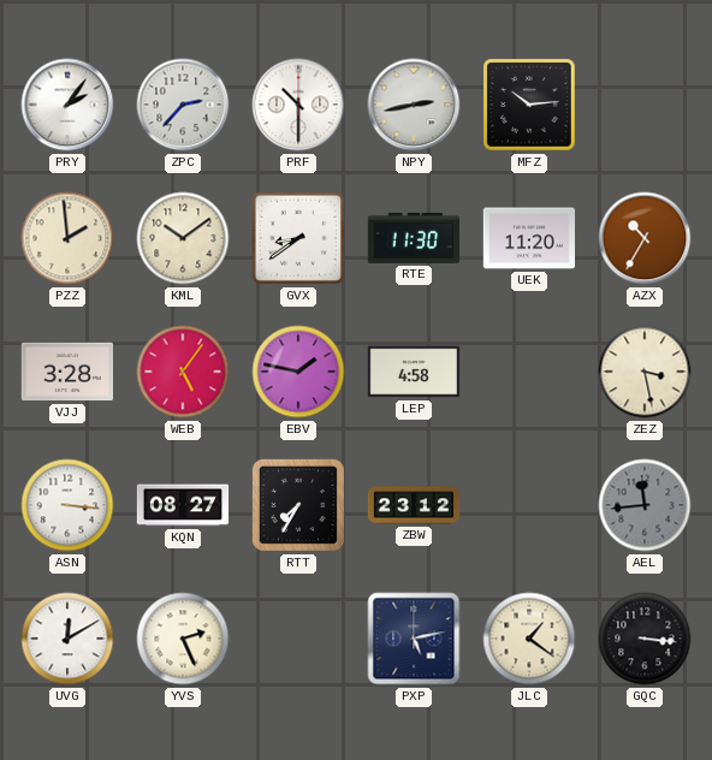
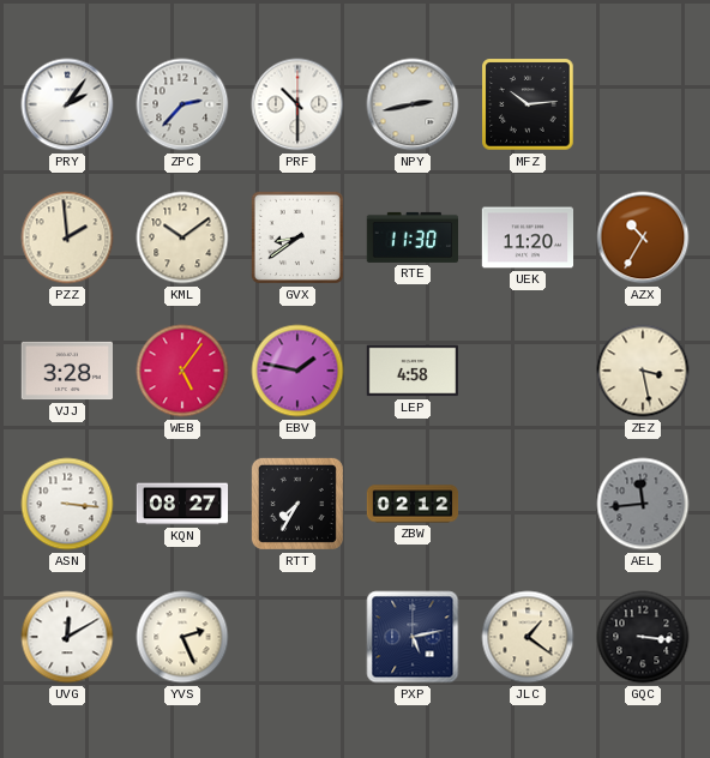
ZBW: 23:12 -> 02:12
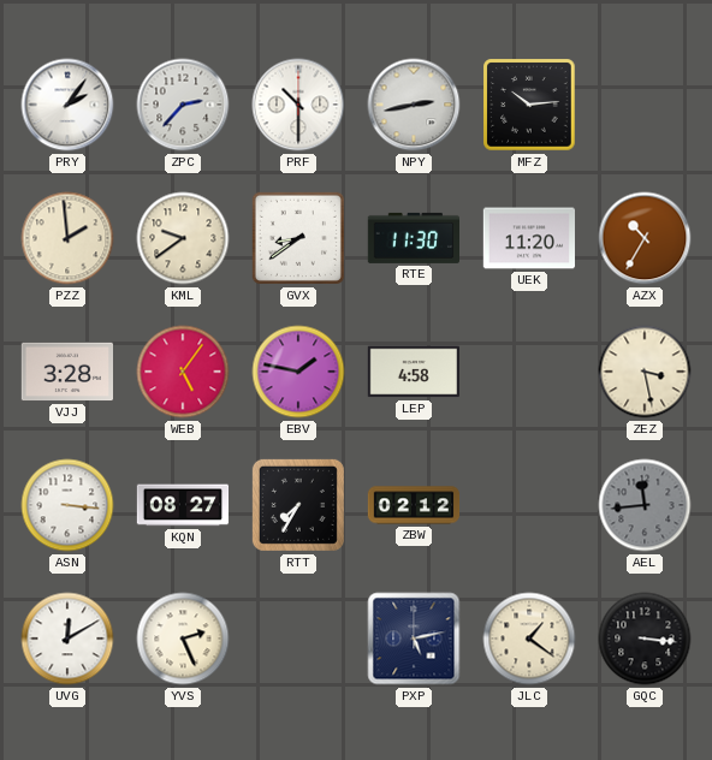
KML: 10:09 -> 9:39
